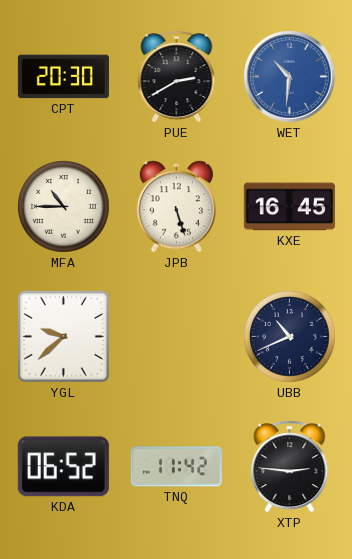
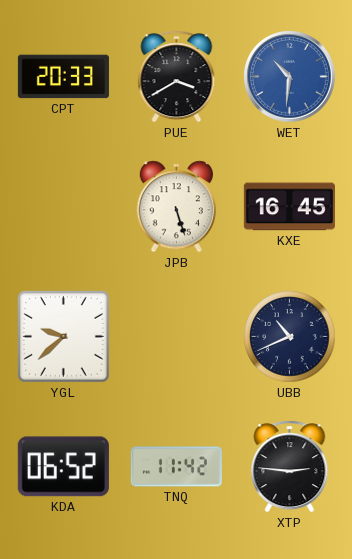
CPT: 20:30 -> 20:33
PUE: 2:40 -> 3:40
MFA: 10:45 -> none
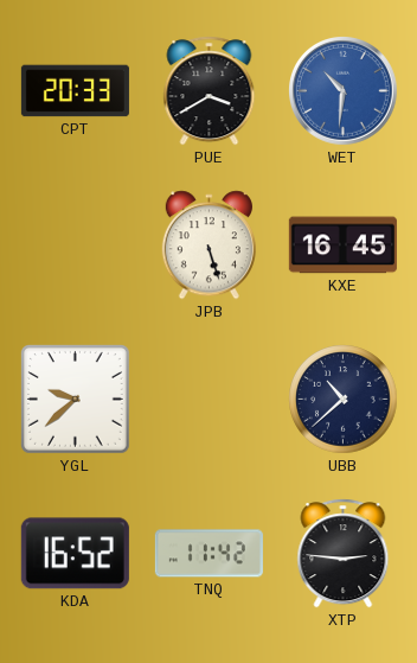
UBB: 10:41 -> 10:38
KDA: 06:52 -> 16:52
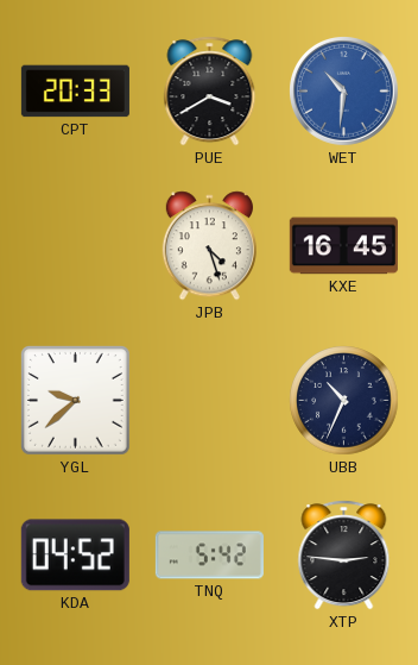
JPB: 5:27 -> 4:27
UBB: 10:38 -> 10:34
KDA: 16:52 -> 04:52
TNQ: 11:42 -> 5:42
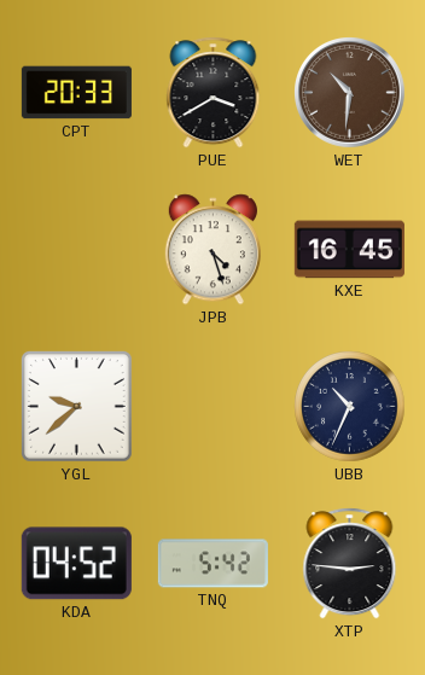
WET dial: blue -> brown
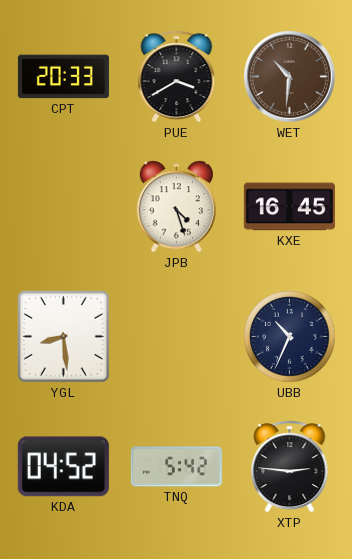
YGL: 9:38 -> 8:29
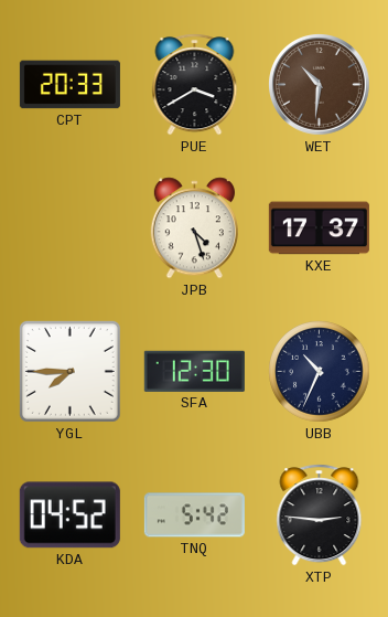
KXE: 16:45 -> 17:37
YGL: 8:29 -> 7:45
SFA: none -> 12:30
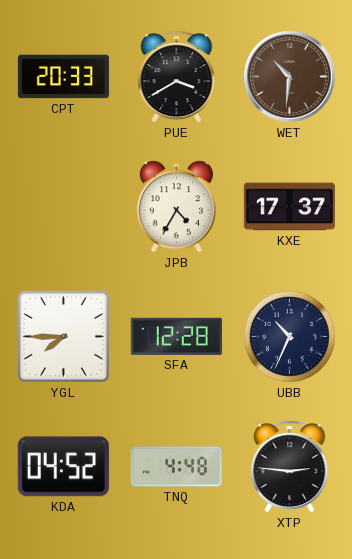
JPB: 4:27 -> 4:35
SFA: 12:30 -> 12:28
TNQ: 5:42 -> 4:48
